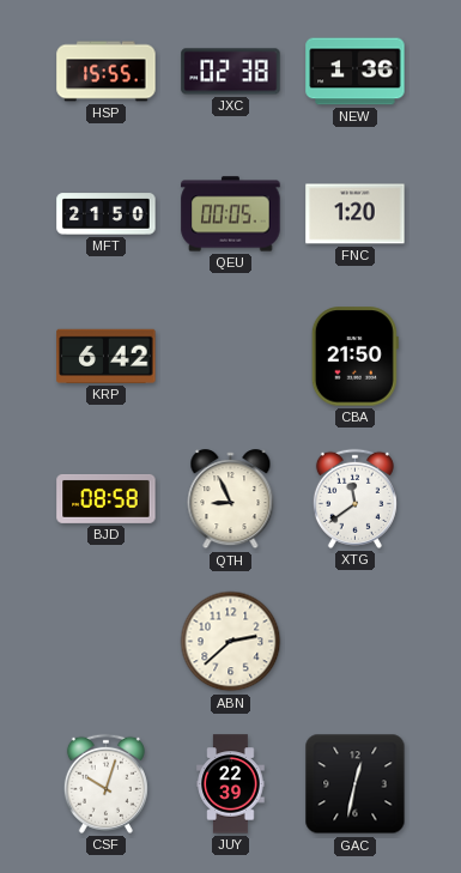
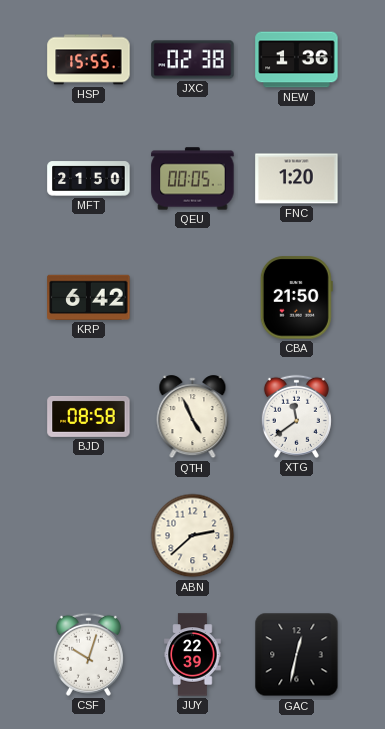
QTH: 8:56 -> 4:56
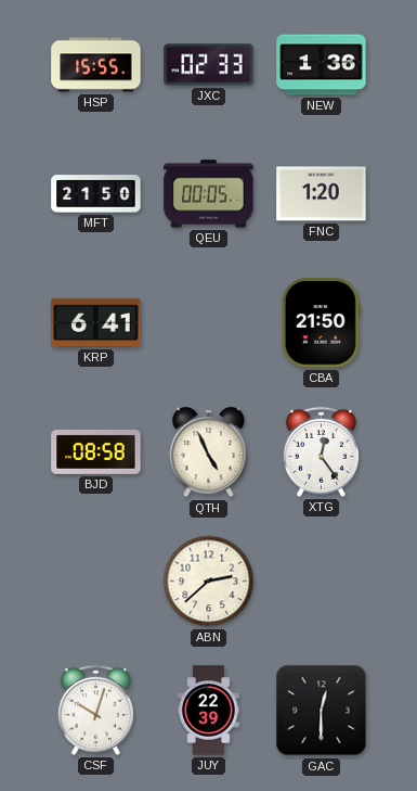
JXC: 02:38 -> 02:33
KRP: 6:42 -> 6:41
XTG: 11:39 -> 12:24
GAC: 12:32 -> 12:30
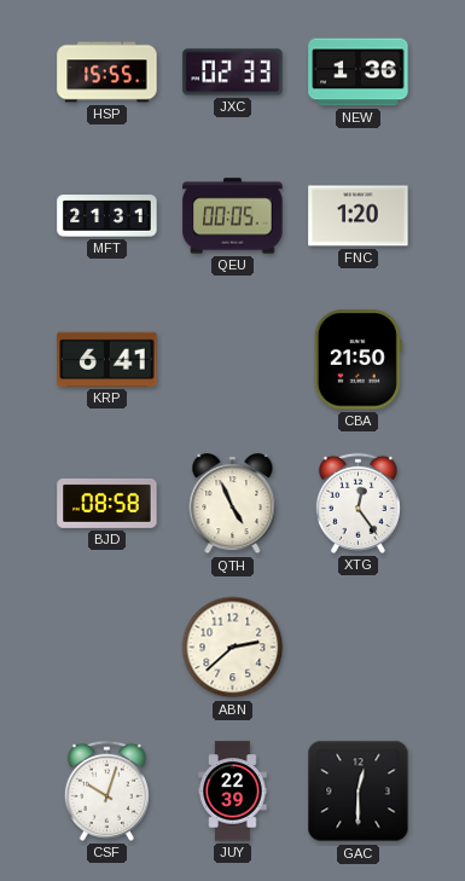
MFT: 21:50 -> 21:31
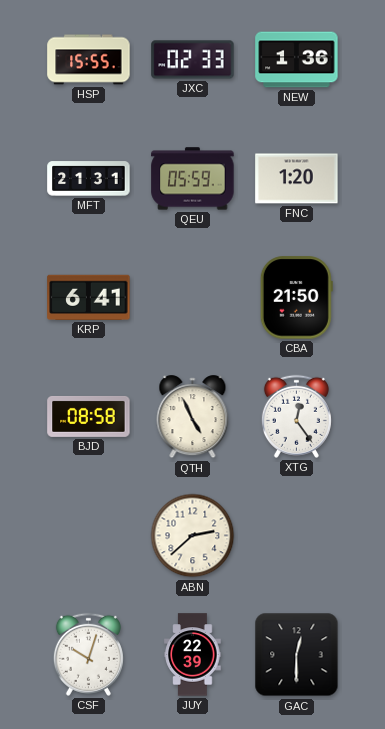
QEU: 00:05 -> 05:59
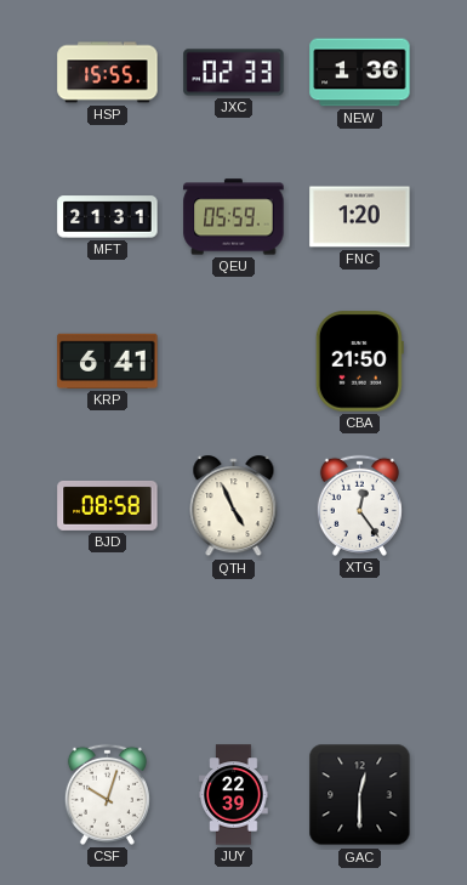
ABN: 2:38 -> none
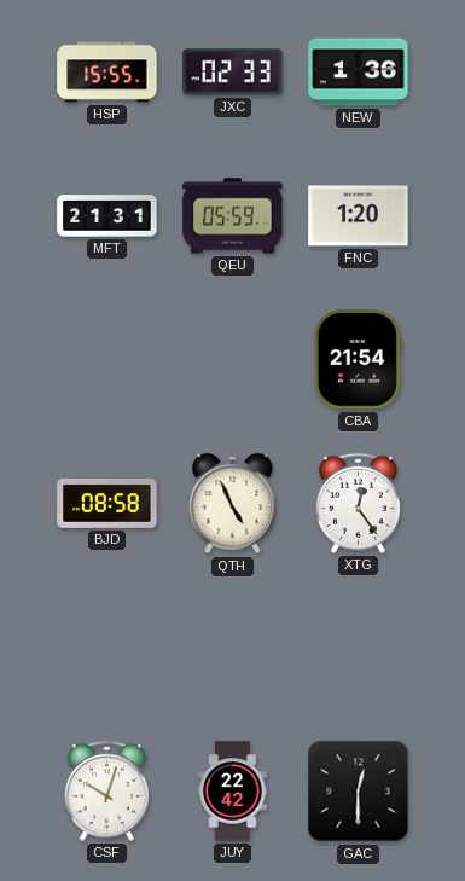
KRP: 6:41 -> none
CBA: 21:50 -> 21:54
JUY: 22:39 -> 22:42
